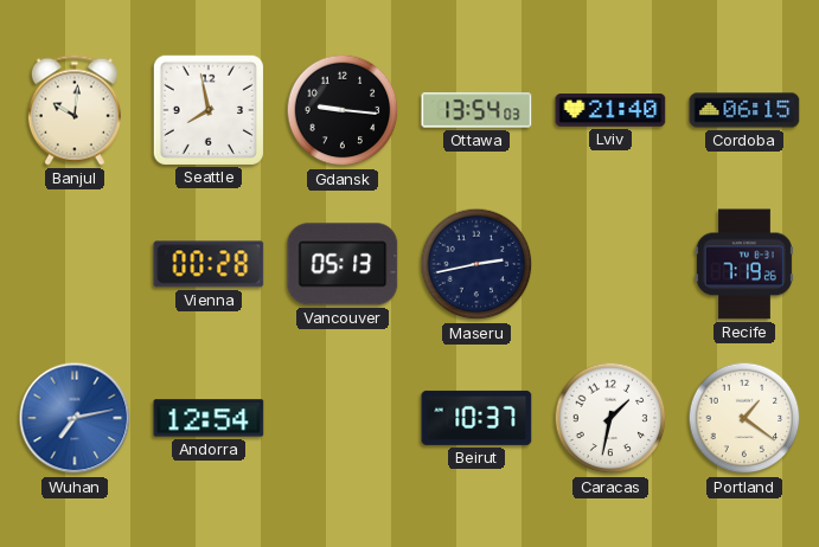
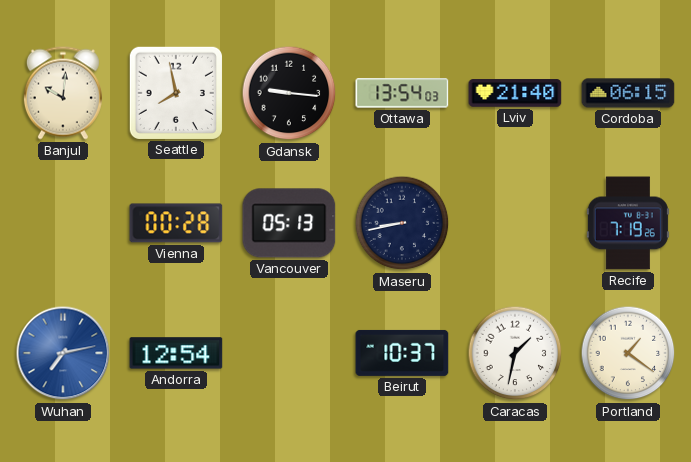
Maseru: 2:43 -> 8:43
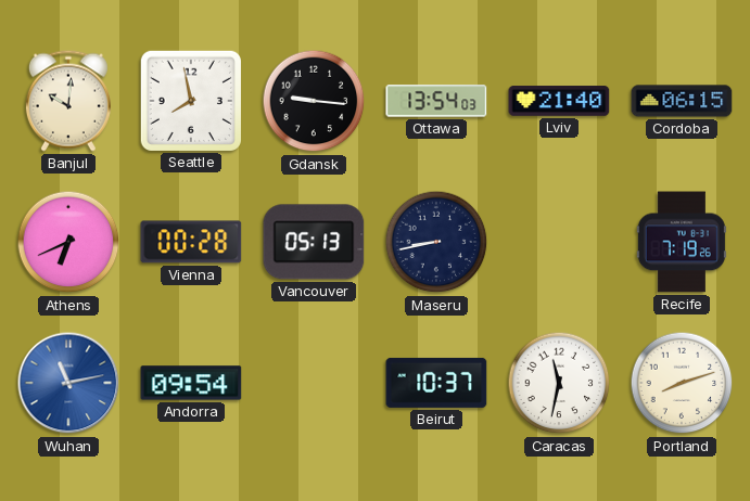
Athens: none -> 6:41
Wuhan: 7:13 -> 11:13
Andorra: 12:54 -> 09:54
Caracas: 1:32 -> 11:32
Portland: 1:21 -> 8:12
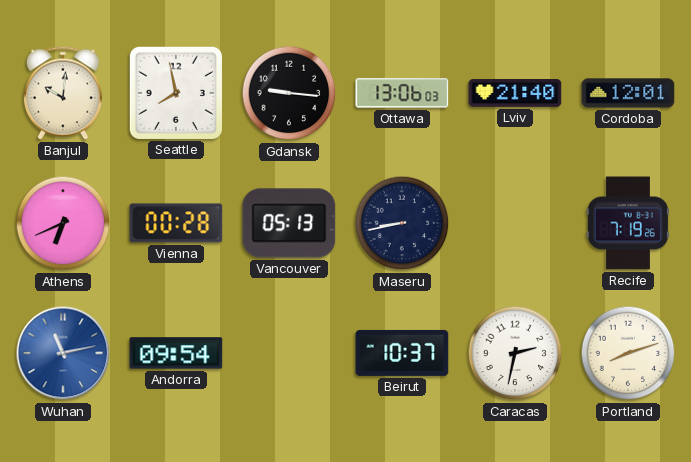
Ottawa: 13:54 -> 13:06
Cordoba: 06:15 -> 12:01
Caracas: 11:32 -> 2:32
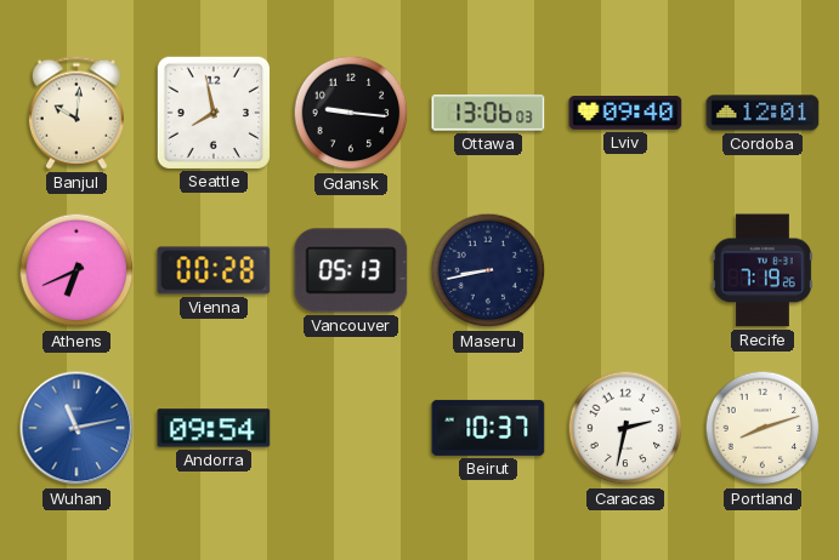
Lviv: 21:40 -> 09:40
